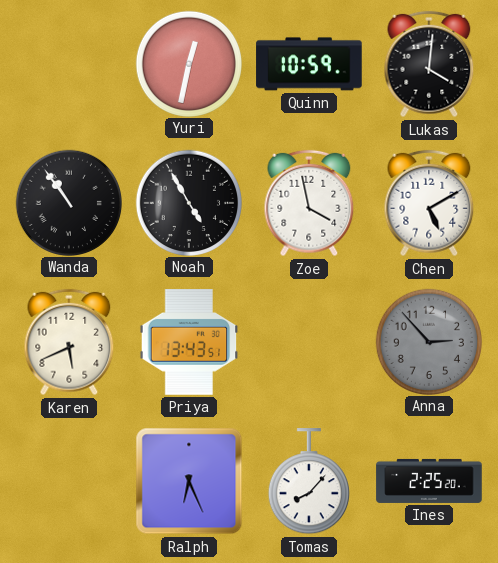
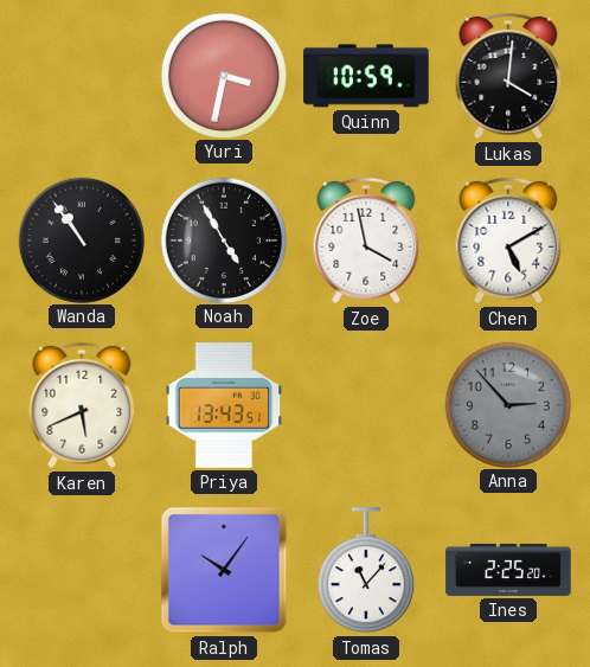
Yuri: 12:32 -> 3:32
Ralph: 6:26 -> 10:06
Tomas: 8:07 -> 11:07
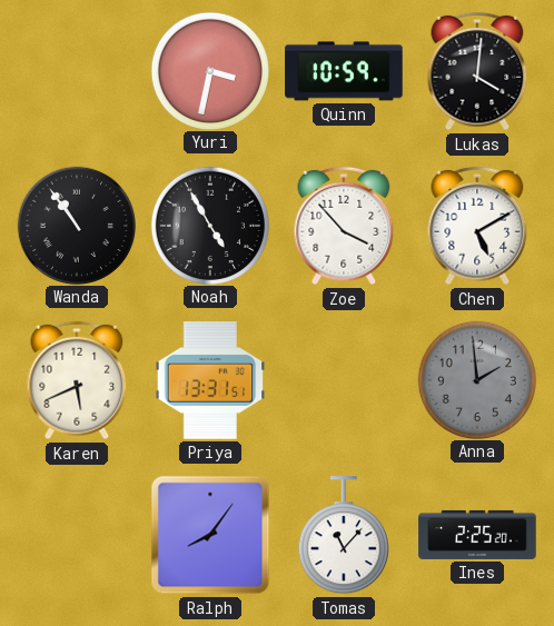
Zoe: 3:58 -> 3:53
Priya: 13:43 -> 13:31
Anna: 2:53 -> 1:59
Ralph: 10:06 -> 8:06
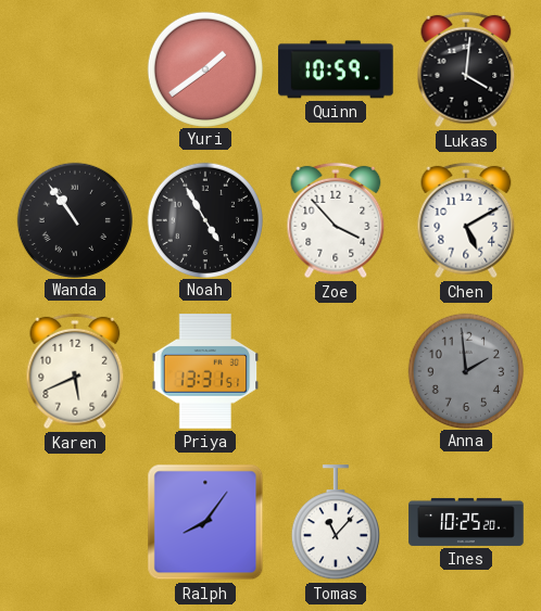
Yuri: 3:32 -> 1:39
Ines: 2:25 -> 10:25
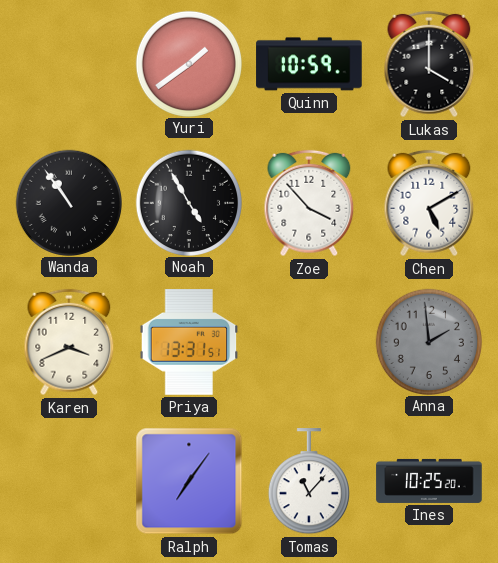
Lukas: 4:01 -> 4:00
Karen: 5:41 -> 3:41
Ralph: 8:06 -> 7:06
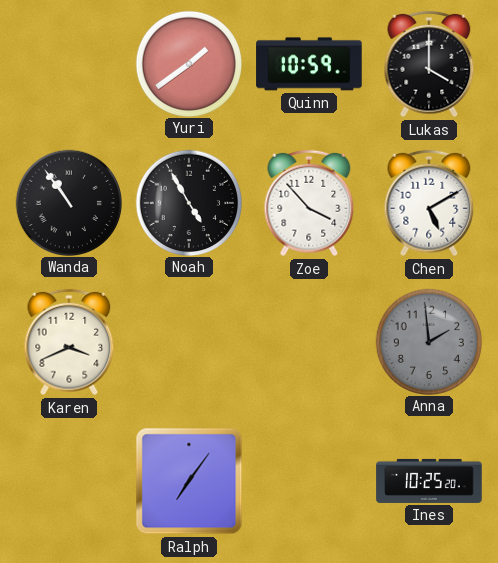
Priya: 13:31 -> none
Tomas: 11:07 -> none
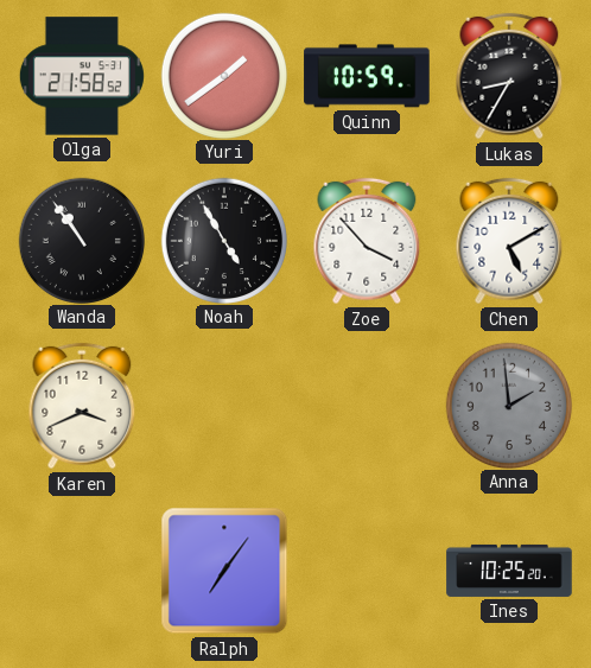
Olga: none -> 21:58
Lukas: 4:00 -> 8:35
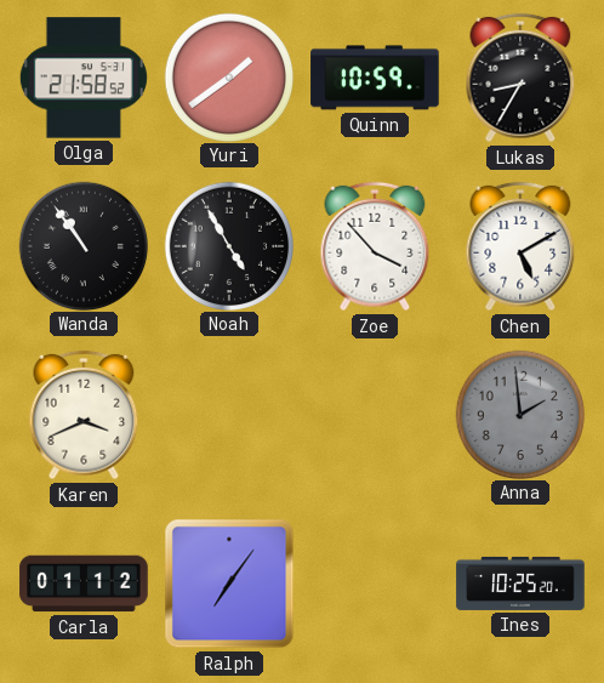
Carla: none -> 01:12
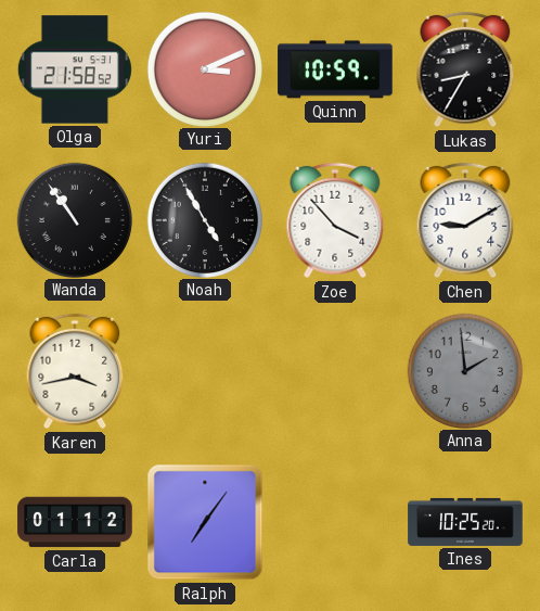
Yuri: 1:39 -> 3:11
Chen: 5:10 -> 9:10
Karen: 3:41 -> 3:43
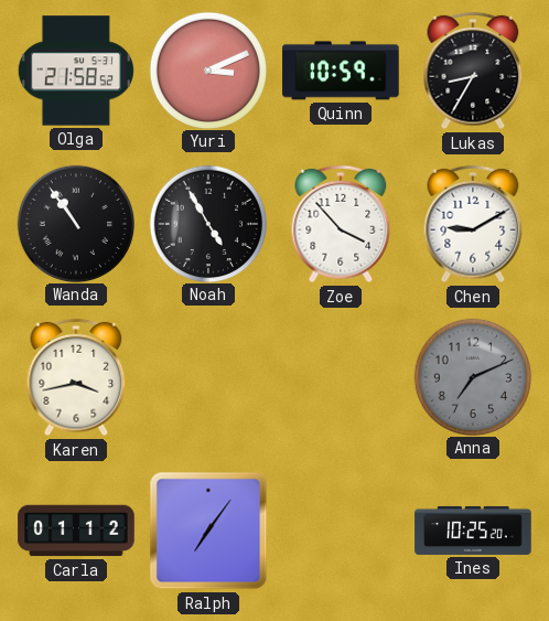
Anna: 1:59 -> 7:11
